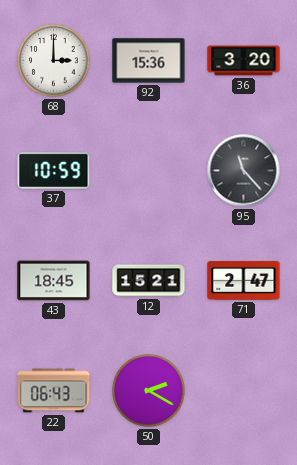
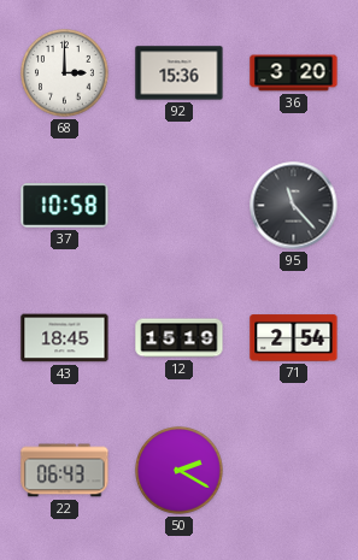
37: 10:59 -> 10:58
12: 15:21 -> 15:19
71: 2:47 -> 2:54
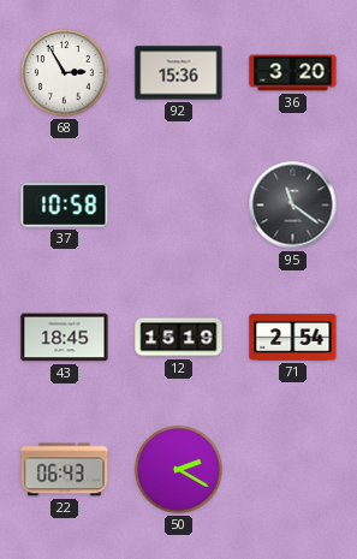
68: 3:00 -> 2:55
95: 11:23 -> 11:21
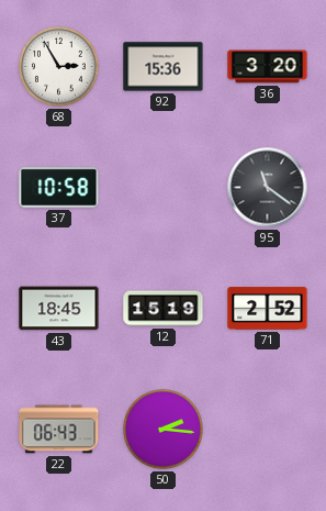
71: 2:54 -> 2:52
50: 2:20 -> 2:16
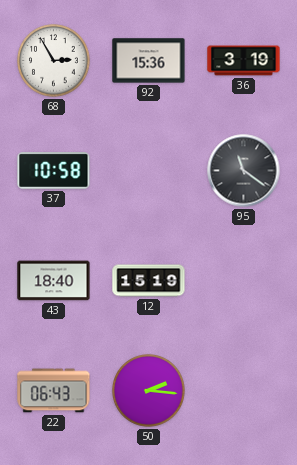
36: 3:20 -> 3:19
43: 18:45 -> 18:40
71: 2:52 -> none
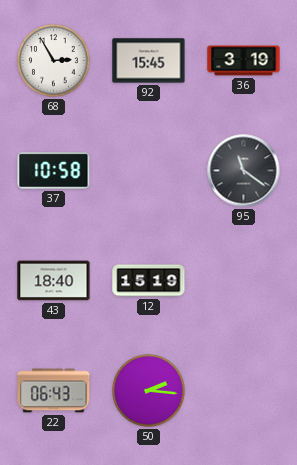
92: 15:36 -> 15:45
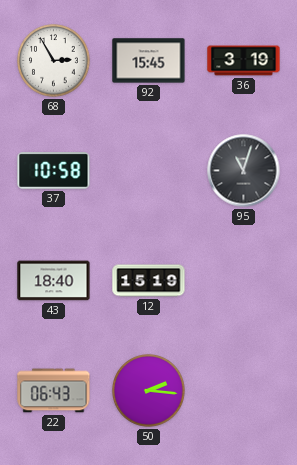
95: 11:21 -> 11:03
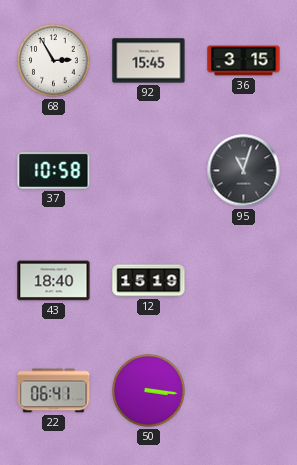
36: 3:19 -> 3:15
22: 06:43 -> 06:41
50: 2:16 -> 3:16
